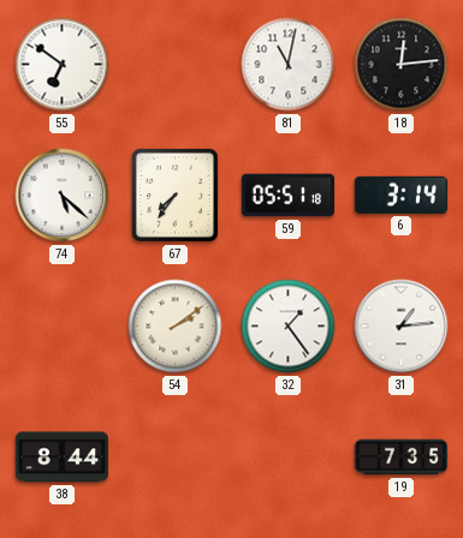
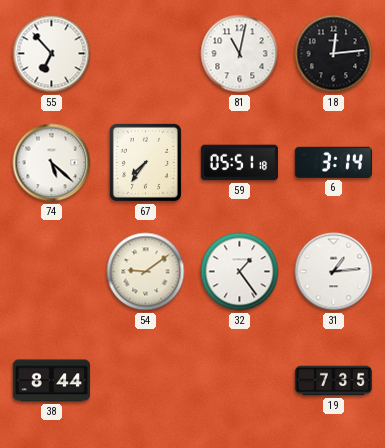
55: 6:51 -> 6:53
54: 2:09 -> 9:09
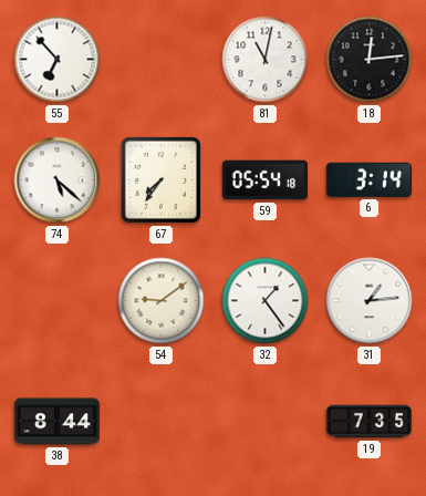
59: 05:51 -> 05:54
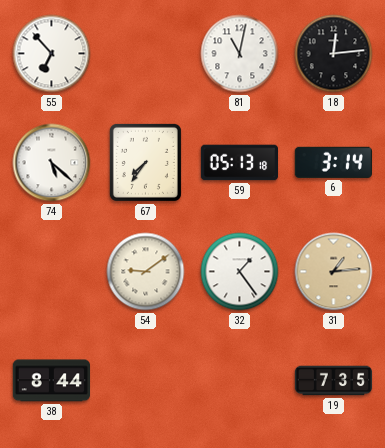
59: 05:54 -> 05:13
31 dial: white -> champagne
